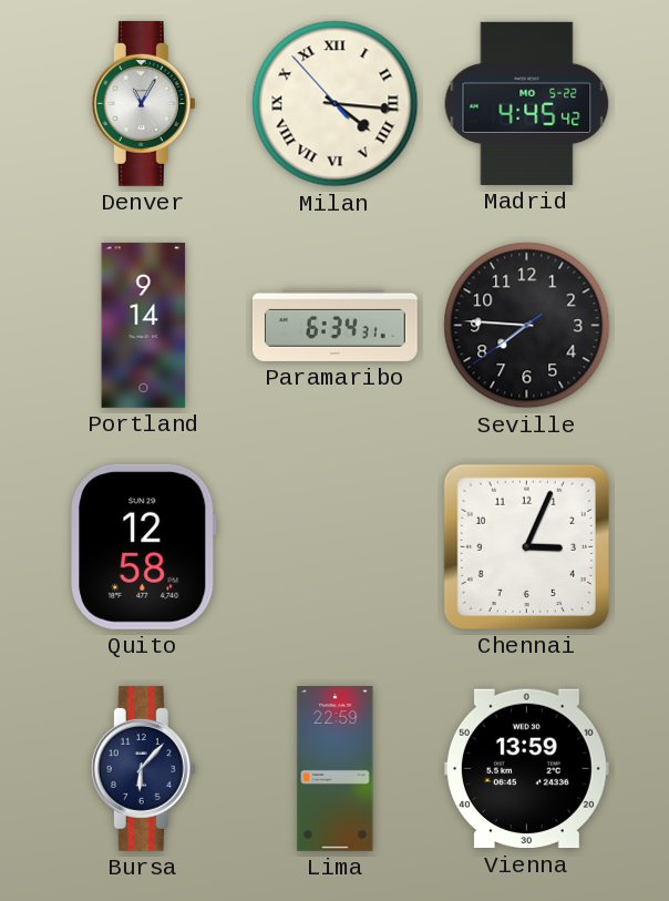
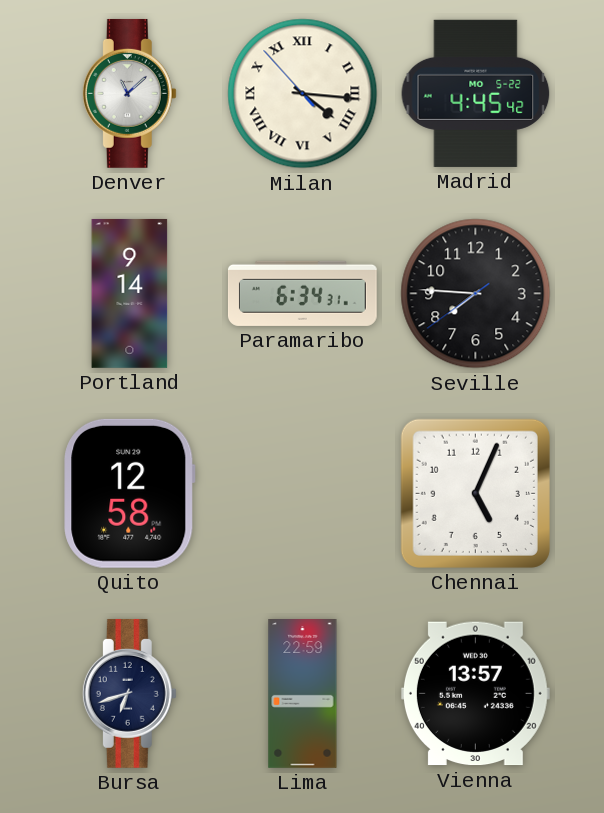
Denver: 11:05 -> 11:08
Chennai: 3:04 -> 5:04
Bursa: 6:07 -> 6:42
Vienna: 13:59 -> 13:57
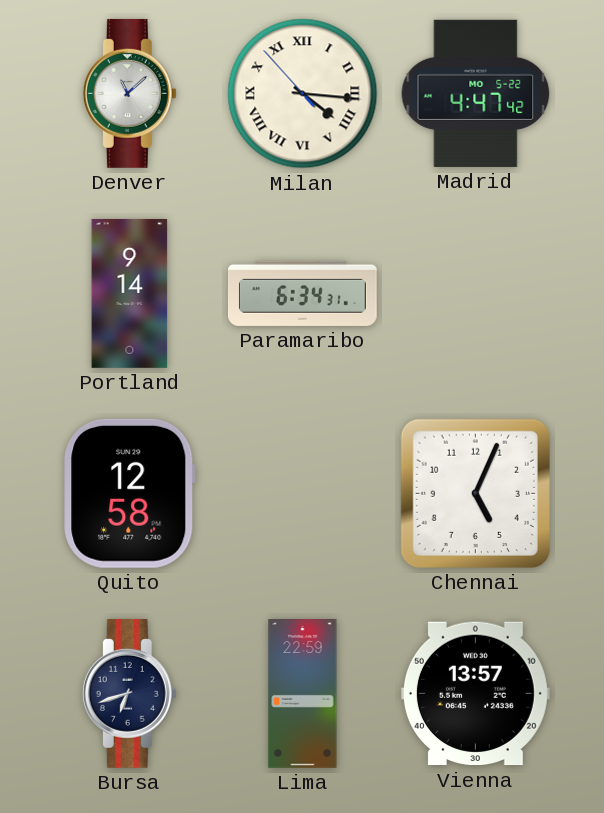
Madrid: 4:45 -> 4:47
Seville: 7:45 -> none
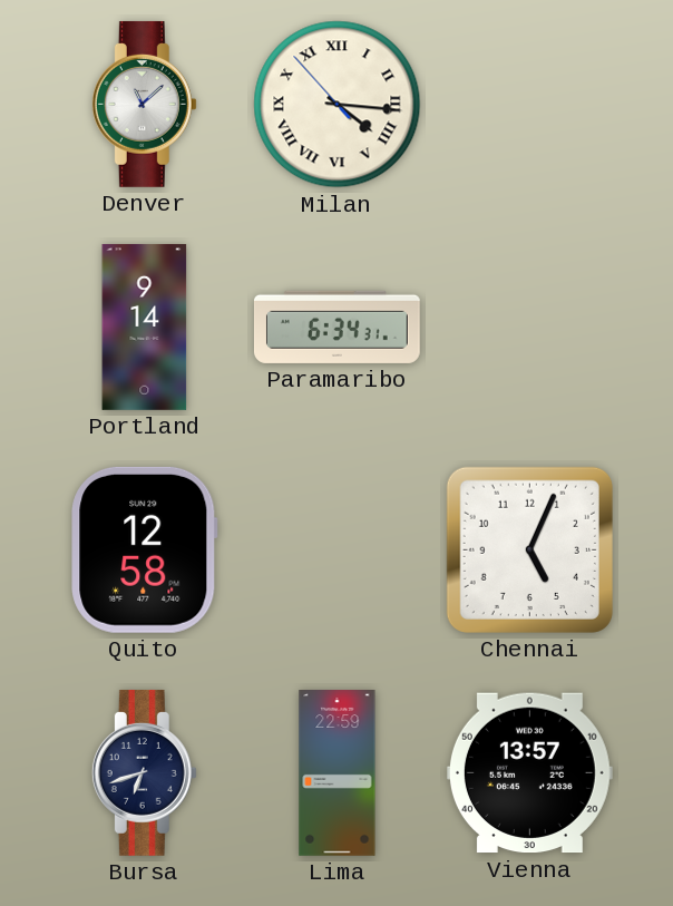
Madrid: 4:47 -> none
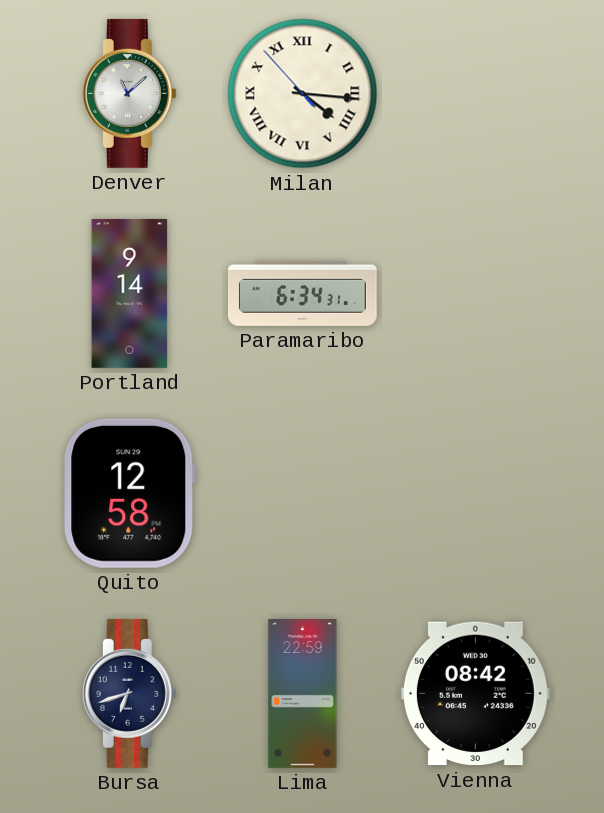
Chennai: 5:04 -> none
Vienna: 13:57 -> 08:42
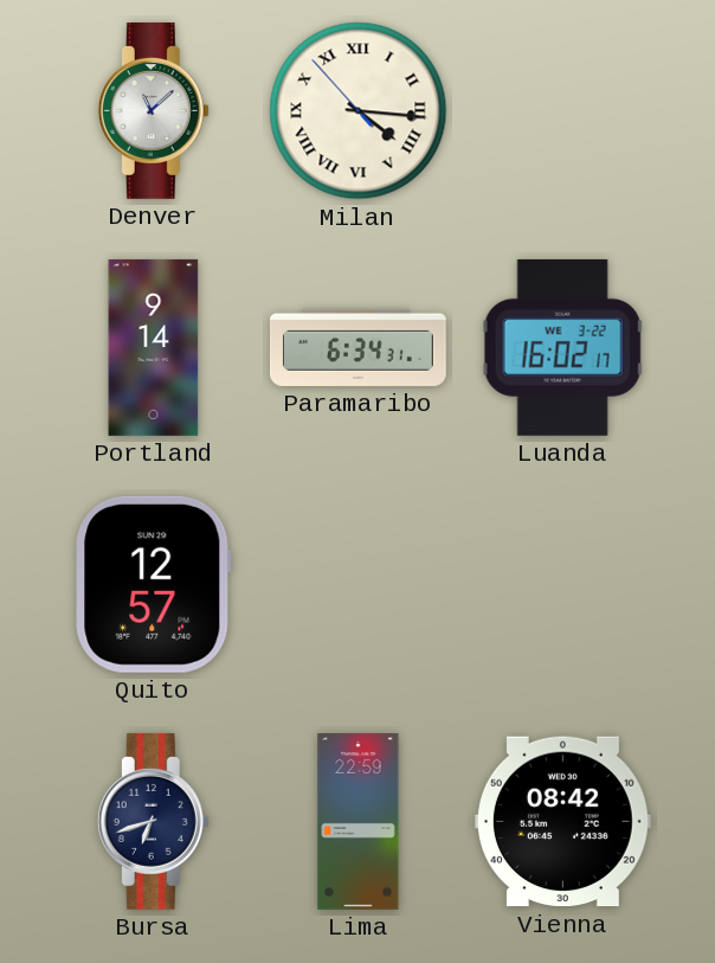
Luanda: none -> 16:02
Quito: 12:58 -> 12:57
